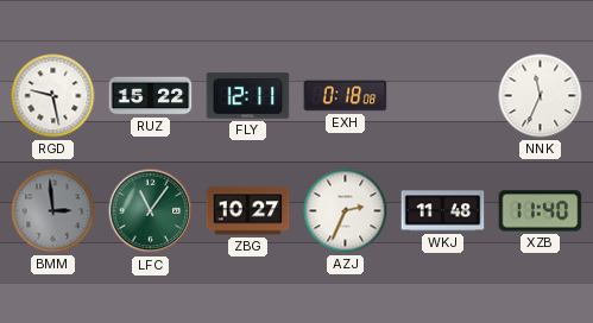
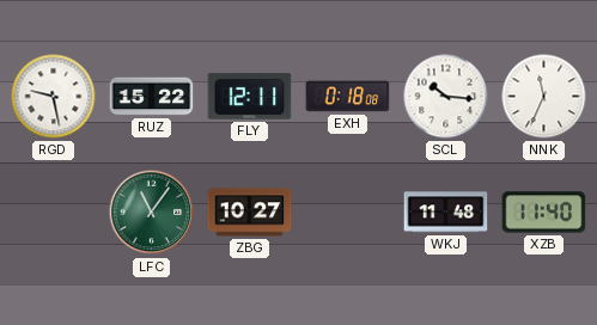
SCL: none -> 10:16
BMM: 2:59 -> none
AZJ: 2:34 -> none
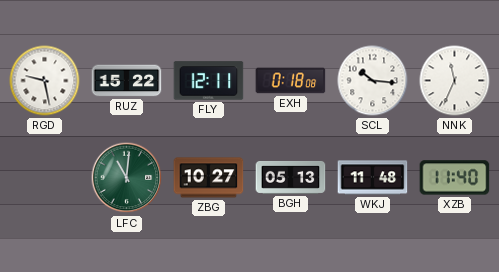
LFC: 11:06 -> 11:01
BGH: none -> 05:13
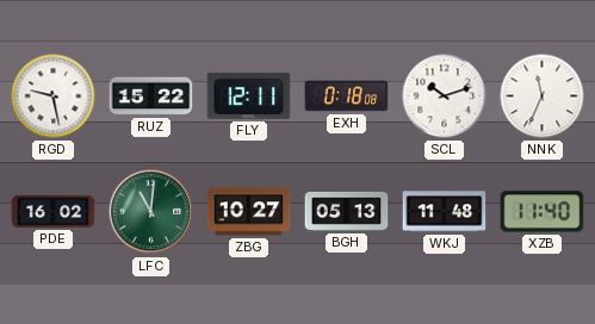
SCL: 10:16 -> 10:12
PDE: none -> 16:02
